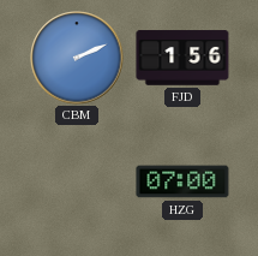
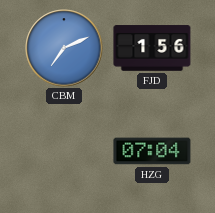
CBM: 2:11 -> 7:11
HZG: 07:00 -> 07:04
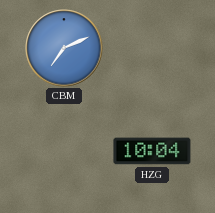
FJD: 1:56 -> none
HZG: 07:04 -> 10:04
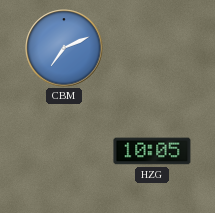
HZG: 10:04 -> 10:05
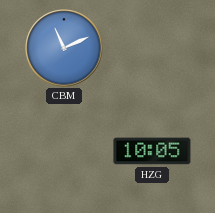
CBM: 7:11 -> 11:11
